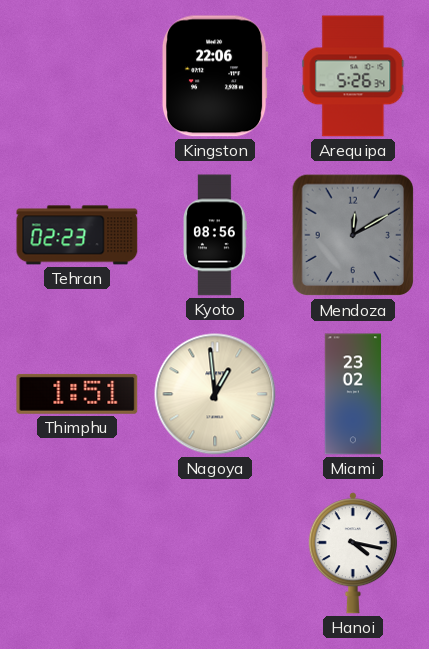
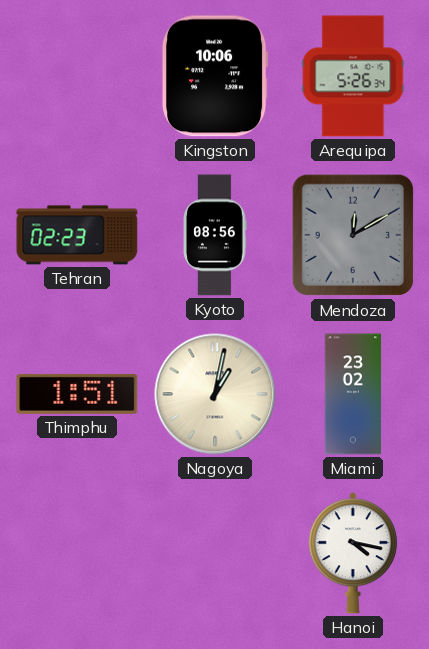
Kingston: 22:06 -> 10:06
Nagoya: 12:59 -> 1:02
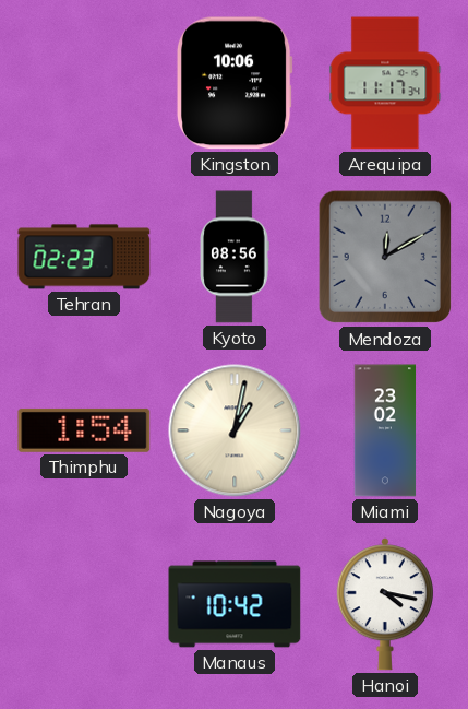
Arequipa: 5:26 -> 11:17
Thimphu: 1:51 -> 1:54
Manaus: none -> 10:42
